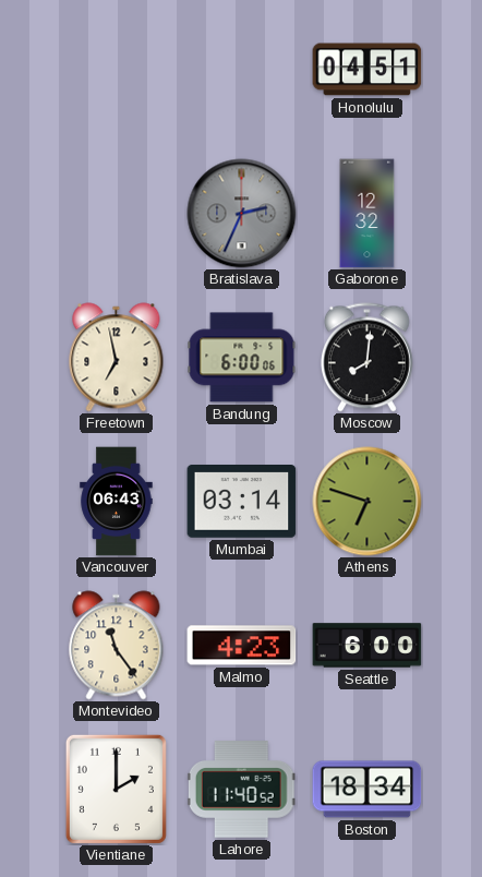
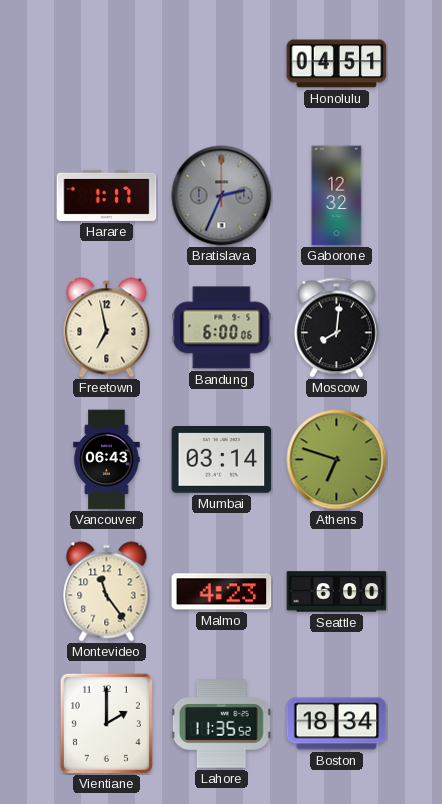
Harare: none -> 1:17
Lahore: 11:40 -> 11:35
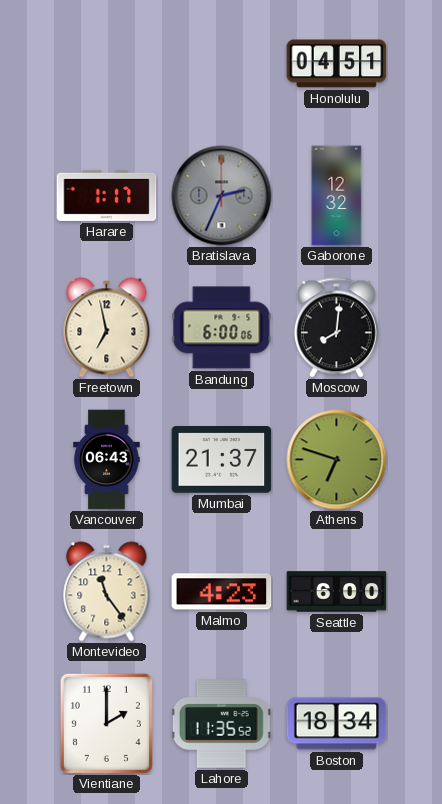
Mumbai: 03:14 -> 21:37
